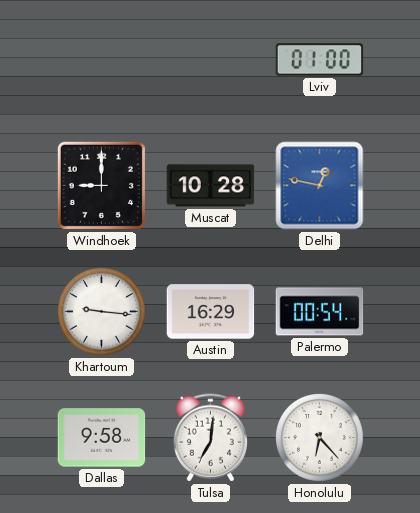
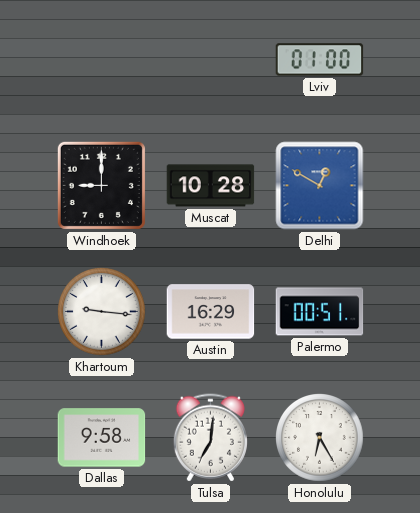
Delhi: 12:47 -> 12:50
Palermo: 00:54 -> 00:51
Honolulu: 6:23 -> 6:25
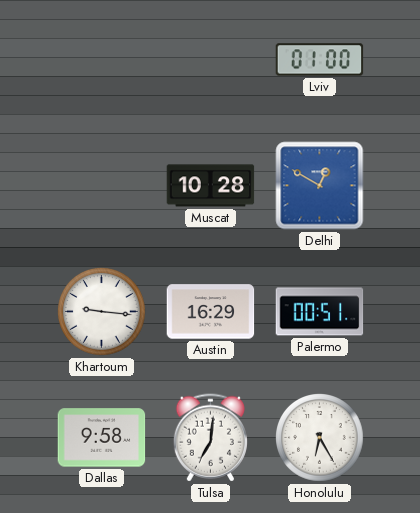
Windhoek: 9:00 -> none
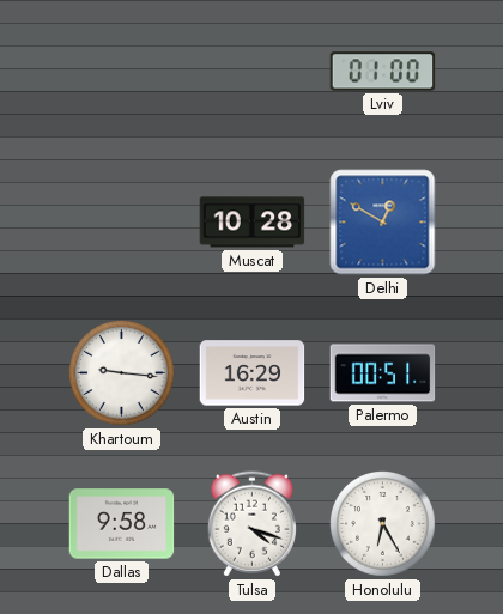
Tulsa: 7:01 -> 4:18
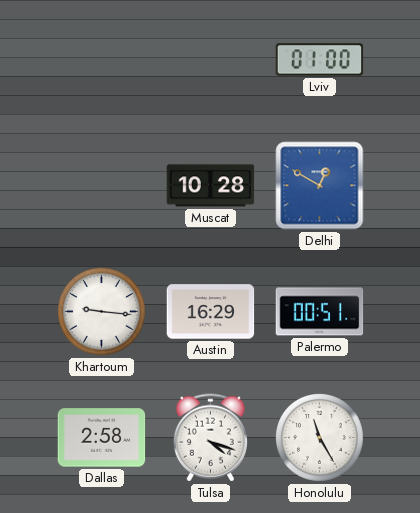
Dallas: 9:58 -> 2:58
Honolulu: 6:25 -> 11:25
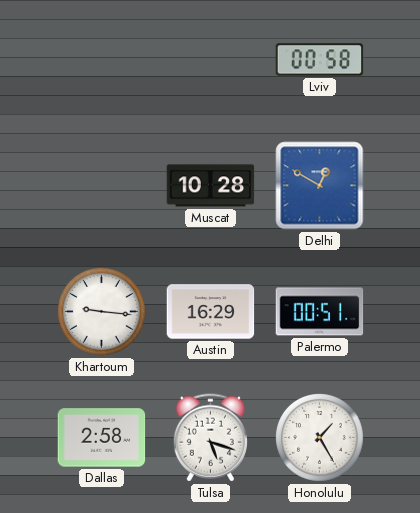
Lviv: 01:00 -> 00:58
Tulsa: 4:18 -> 5:18
Honolulu: 11:25 -> 1:25
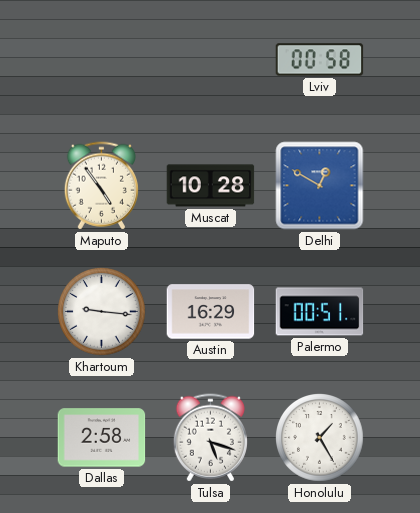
Maputo: none -> 4:54
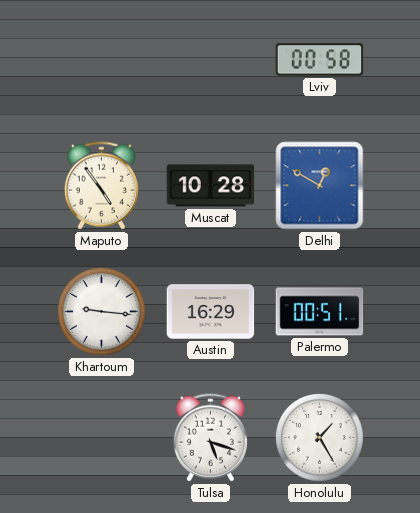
Dallas: 2:58 -> none
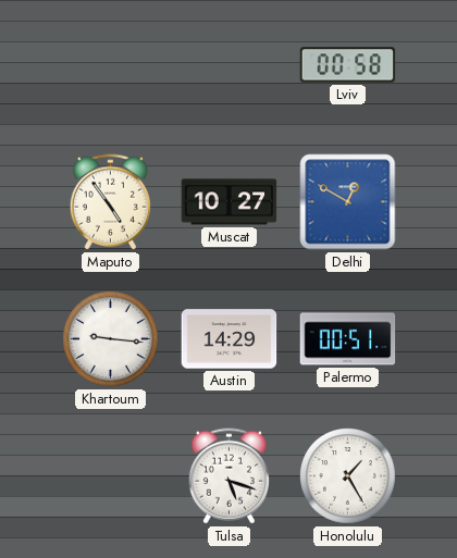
Muscat: 10:28 -> 10:27
Austin: 16:29 -> 14:29
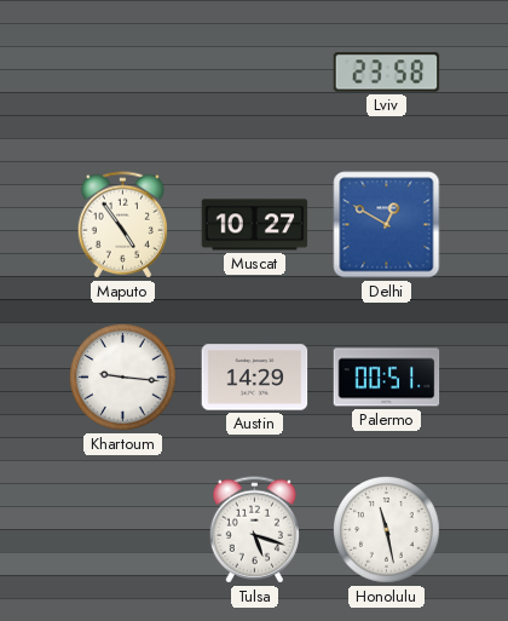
Lviv: 00:58 -> 23:58
Honolulu: 1:25 -> 11:28
